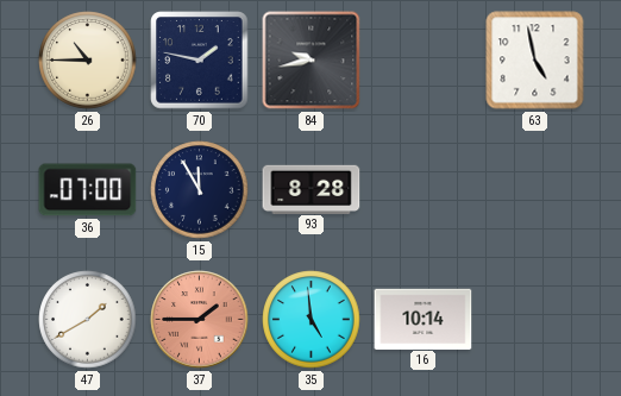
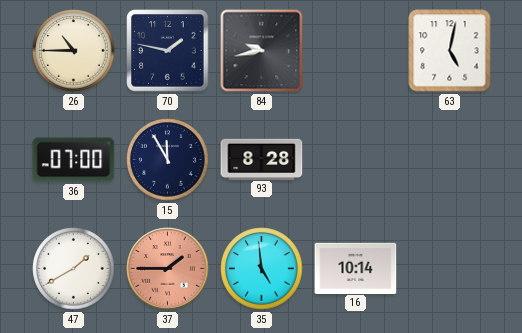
63: 4:58 -> 5:02
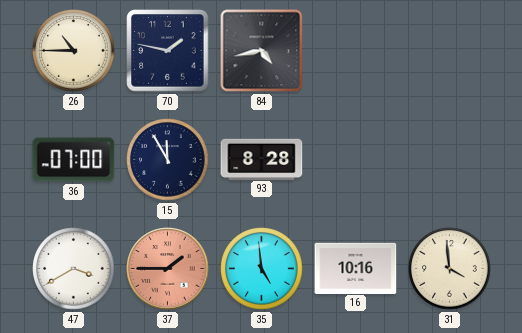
84: 9:43 -> 4:43
63: 5:02 -> none
47: 1:40 -> 3:40
16: 10:14 -> 10:16
31: none -> 3:59
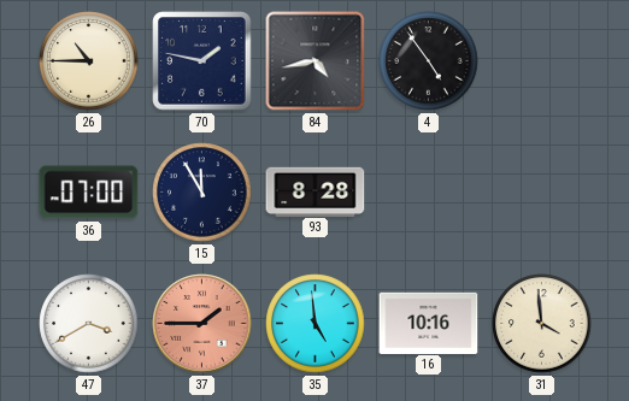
4: none -> 4:54
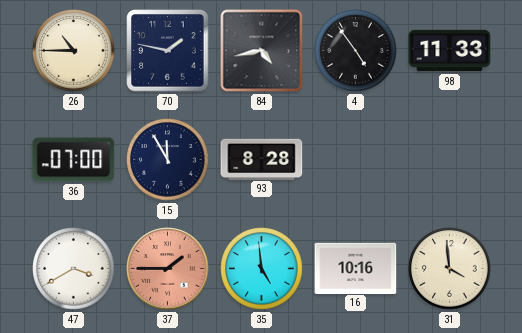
98: none -> 11:33
